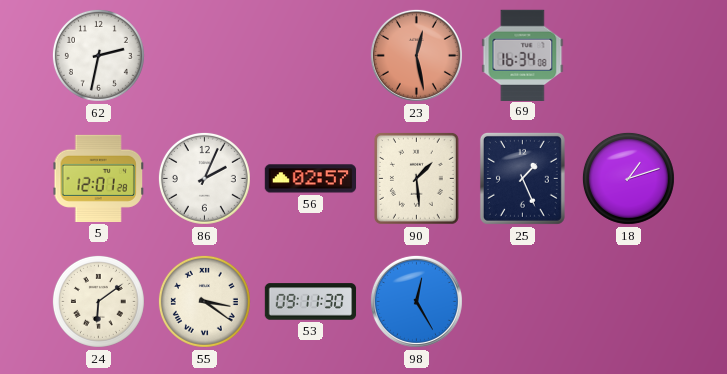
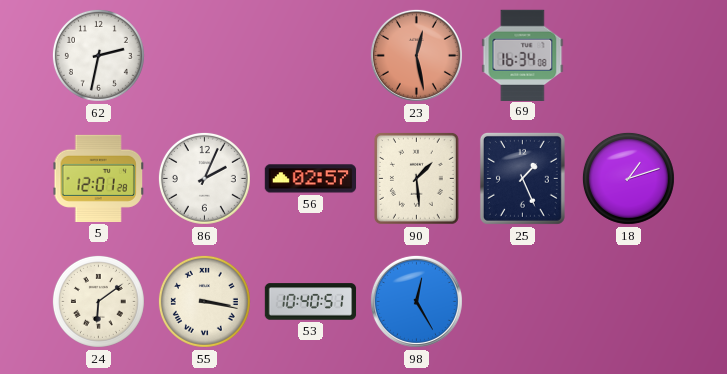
55: 3:21 -> 3:17
53: 09:11 -> 10:40
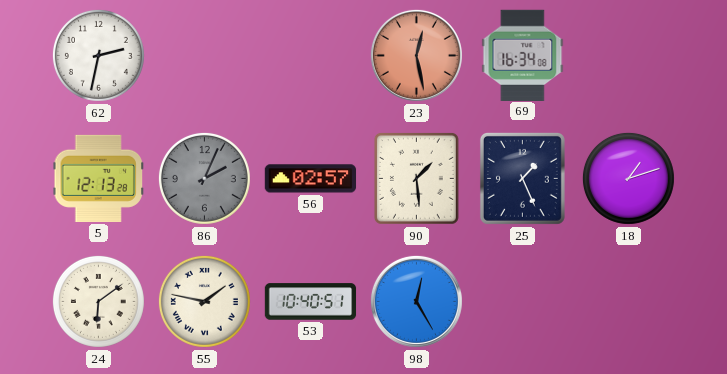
5: 12:01 -> 12:13
86 dial: white -> grey
55: 3:17 -> 1:47
